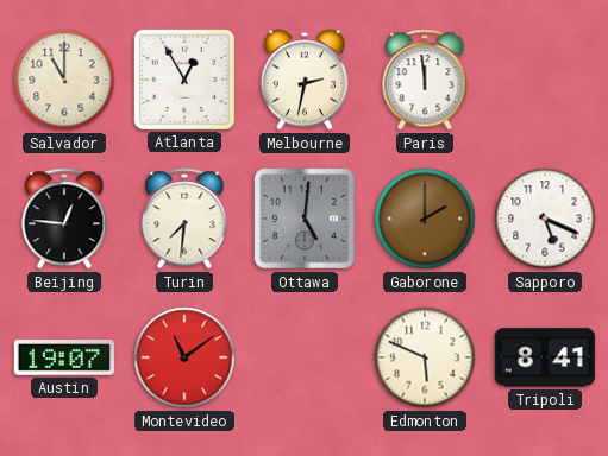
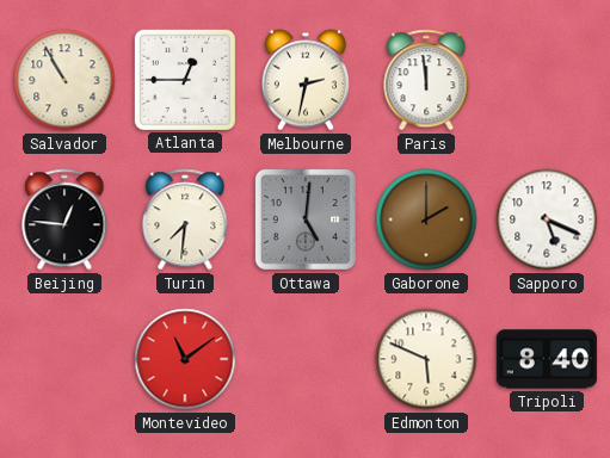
Salvador: 11:00 -> 10:55
Atlanta: 12:55 -> 12:45
Austin: 19:07 -> none
Tripoli: 8:41 -> 8:40
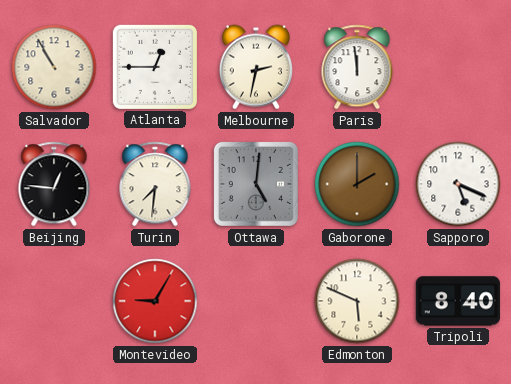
Montevideo: 11:09 -> 9:05
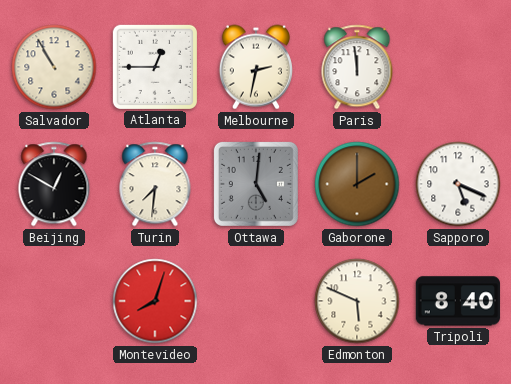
Beijing: 12:46 -> 12:50
Montevideo: 9:05 -> 8:03
